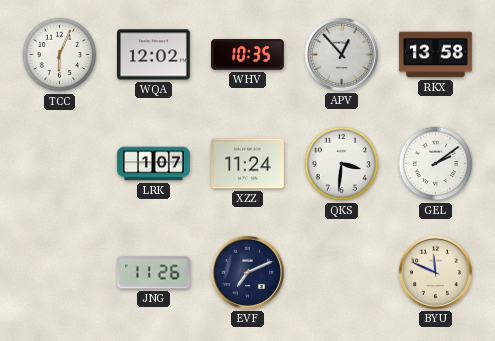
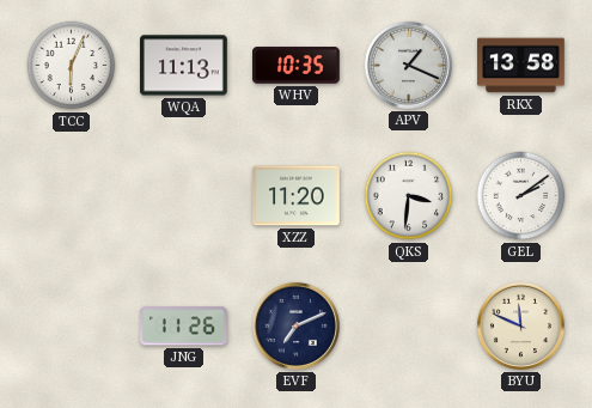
WQA: 12:02 -> 11:13
APV: 12:53 -> 1:19
LRK: 1:07 -> none
XZZ: 11:24 -> 11:20
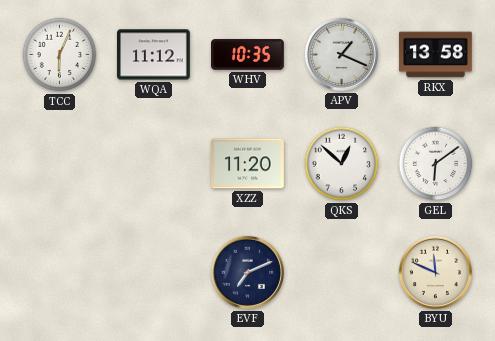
WQA: 11:13 -> 11:12
QKS: 3:31 -> 12:52
GEL: 2:09 -> 6:09
JNG: 11:26 -> none
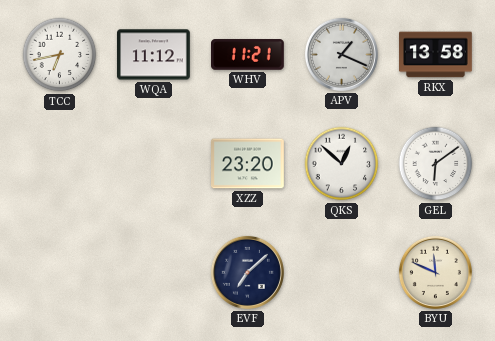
TCC: 6:04 -> 6:43
WHV: 10:35 -> 11:21
XZZ: 11:20 -> 23:20
EVF: 7:11 -> 7:08
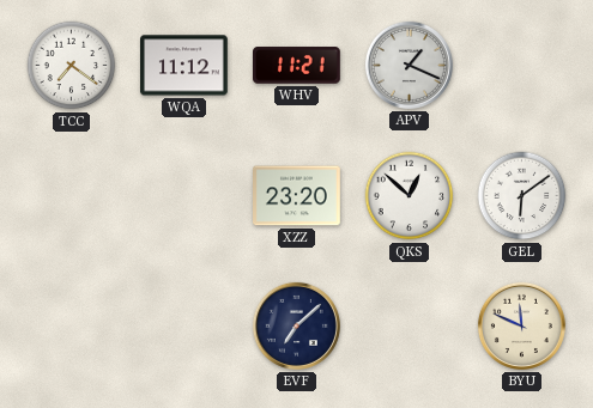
TCC: 6:43 -> 7:21
RKX: 13:58 -> none
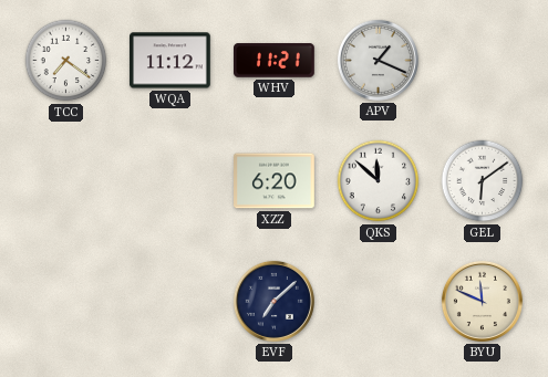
XZZ: 23:20 -> 6:20
QKS: 12:52 -> 11:52
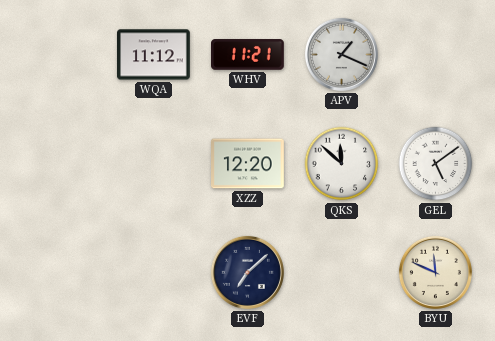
TCC: 7:21 -> none
XZZ: 6:20 -> 12:20
GEL: 6:09 -> 5:09
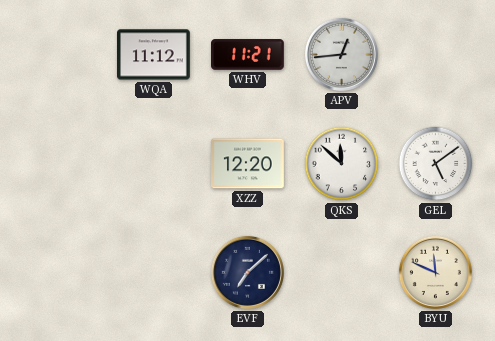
APV: 1:19 -> 12:44
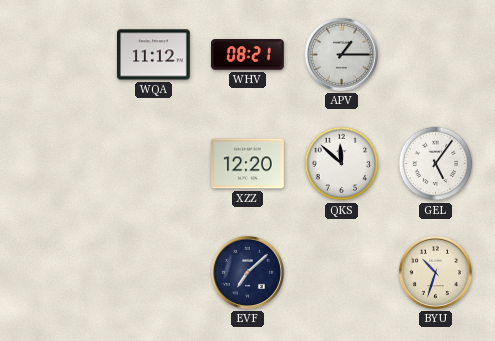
WHV: 11:21 -> 08:21
APV: 12:44 -> 1:15
GEL: 5:09 -> 5:06
BYU: 11:49 -> 10:33
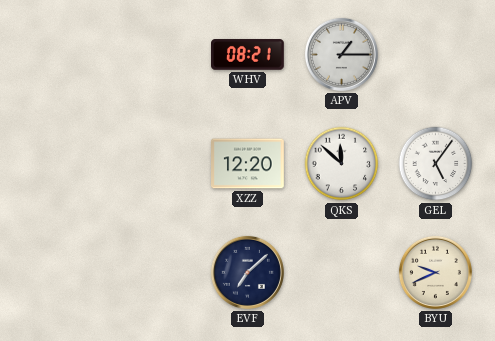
WQA: 11:12 -> none
BYU: 10:33 -> 9:41
